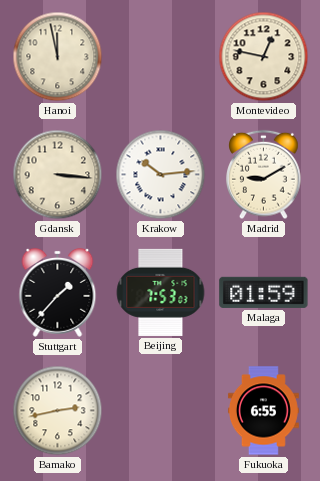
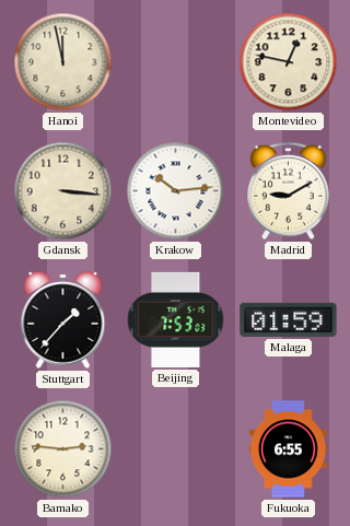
Bamako: 2:43 -> 2:46
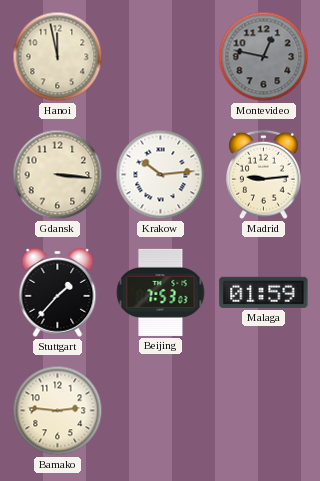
Montevideo dial: cream -> grey
Madrid: 9:10 -> 9:14
Fukuoka: 6:55 -> none
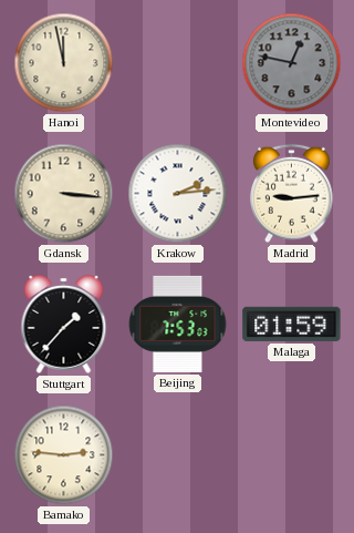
Krakow: 10:14 -> 2:14
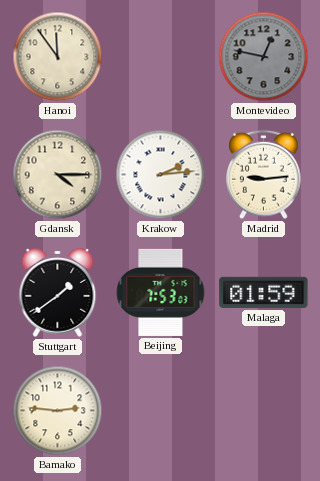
Hanoi: 11:58 -> 11:54
Gdansk: 3:16 -> 4:15
Stuttgart: 1:37 -> 1:39
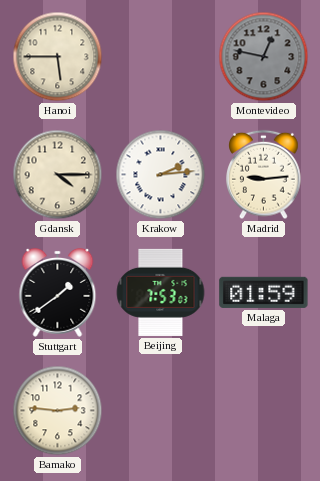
Hanoi: 11:54 -> 5:45
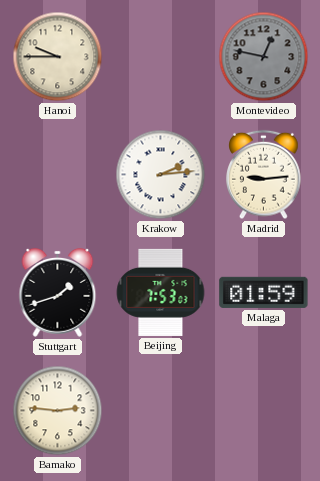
Hanoi: 5:45 -> 9:45
Gdansk: 4:15 -> none
Stuttgart: 1:39 -> 1:42
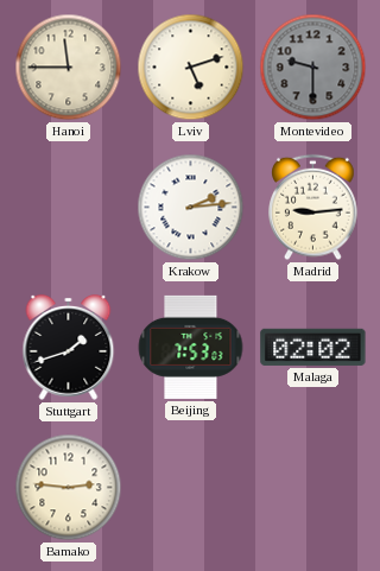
Hanoi: 9:45 -> 11:45
Lviv: none -> 5:12
Montevideo: 12:47 -> 9:30
Malaga: 01:59 -> 02:02
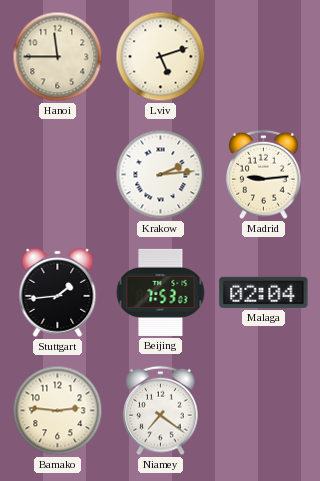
Montevideo: 9:30 -> none
Stuttgart: 1:42 -> 1:44
Malaga: 02:02 -> 02:04
Niamey: none -> 7:21
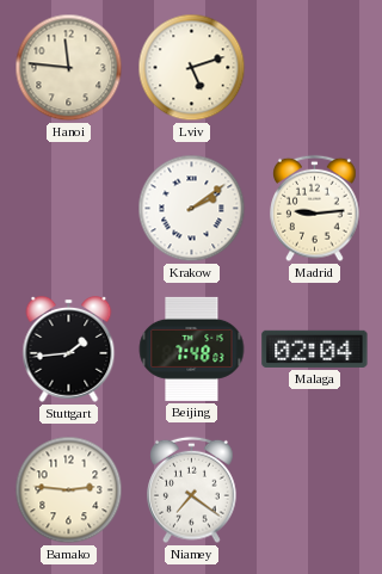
Hanoi: 11:45 -> 11:46
Krakow: 2:14 -> 2:09
Beijing: 7:53 -> 7:48
